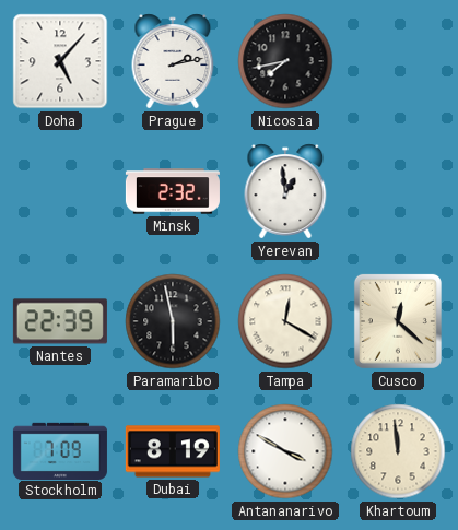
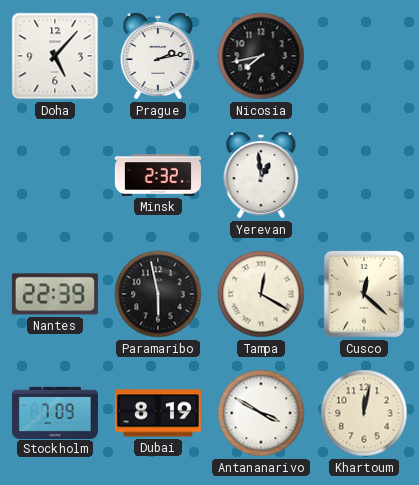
Khartoum: 11:59 -> 12:02
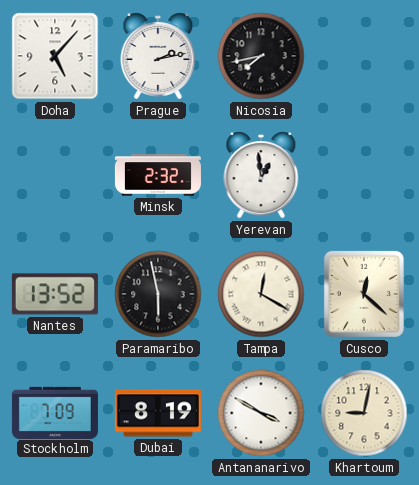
Nantes: 22:39 -> 13:52
Khartoum: 12:02 -> 9:02
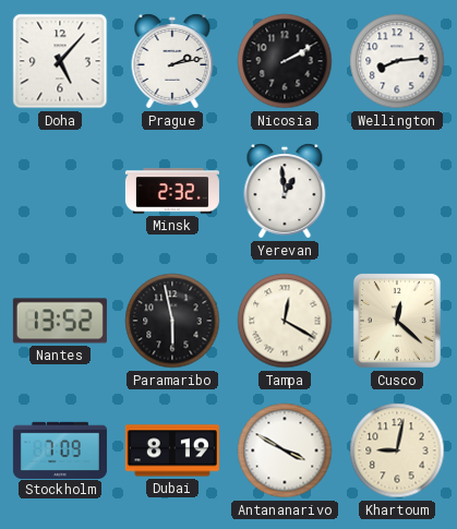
Nicosia: 7:43 -> 2:10
Wellington: none -> 8:14
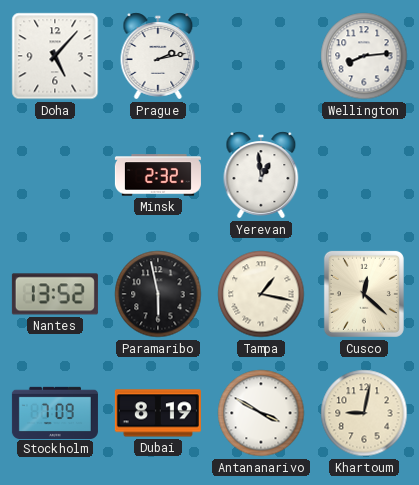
Nicosia: 2:10 -> none
Tampa: 12:20 -> 1:17
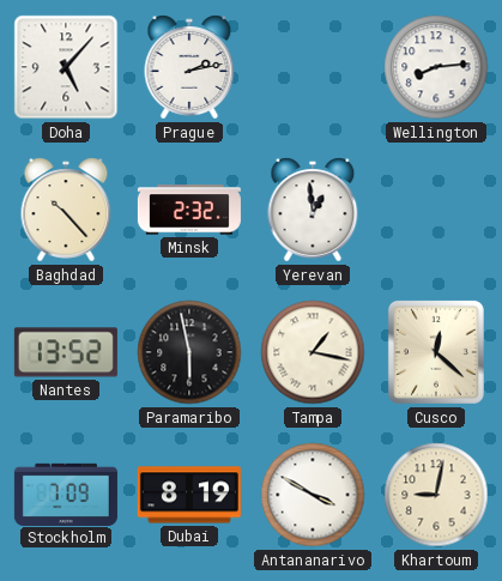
Baghdad: none -> 10:23
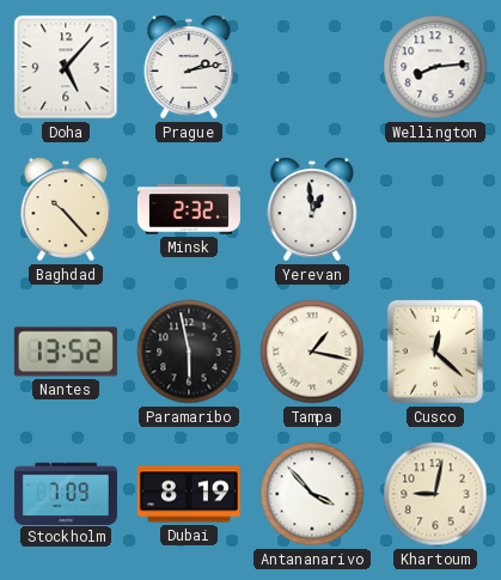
Antananarivo: 3:50 -> 3:53
